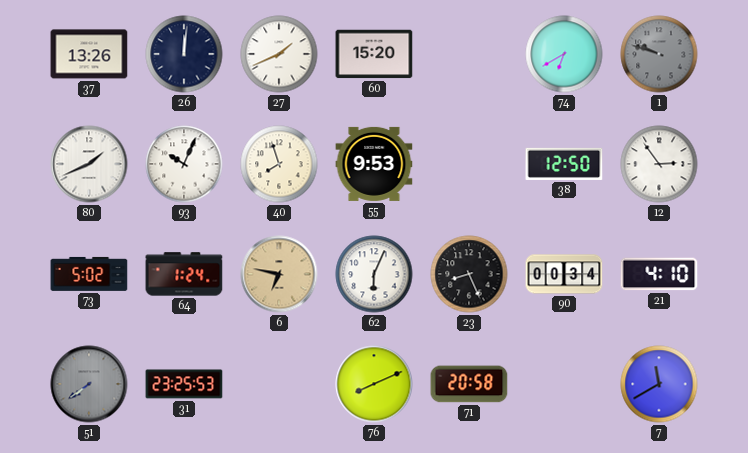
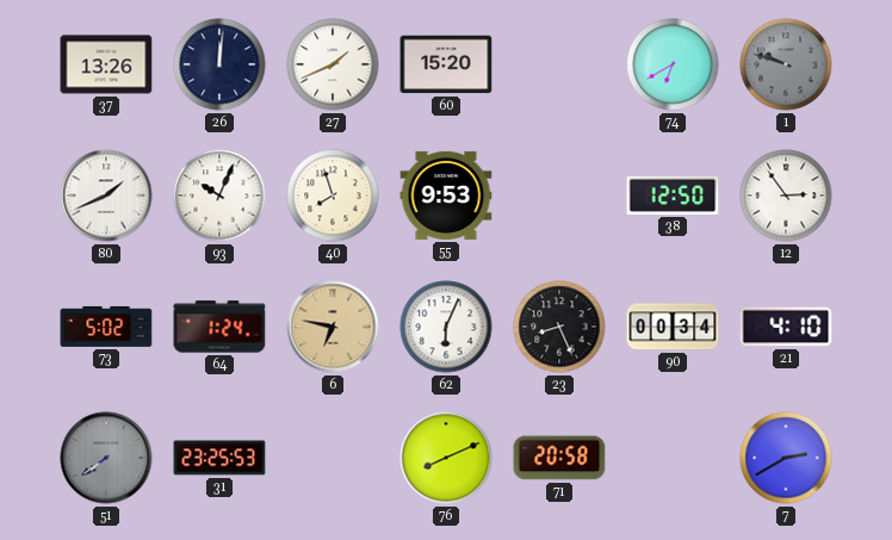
7: 11:40 -> 2:40
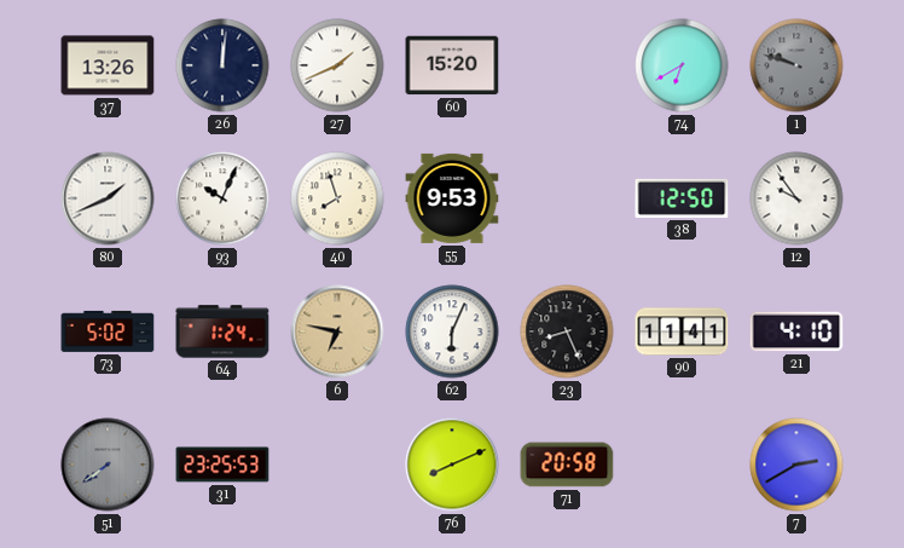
12: 2:54 -> 9:54
90: 00:34 -> 11:41
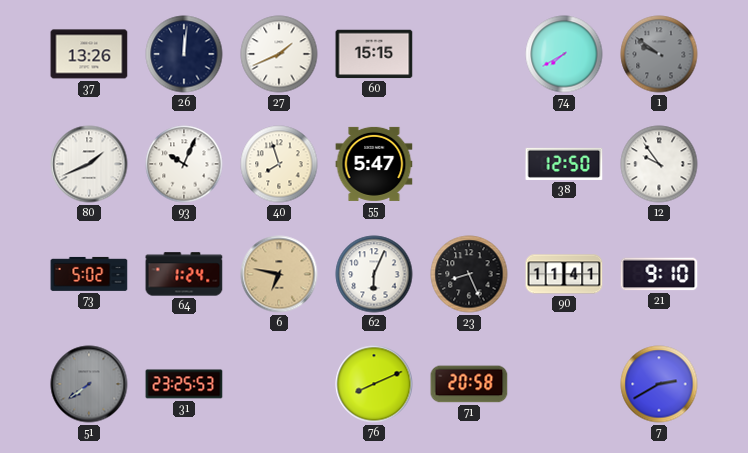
60: 15:20 -> 15:15
74: 6:40 -> 7:40
1: 9:48 -> 9:51
55: 9:53 -> 5:47
21: 4:10 -> 9:10
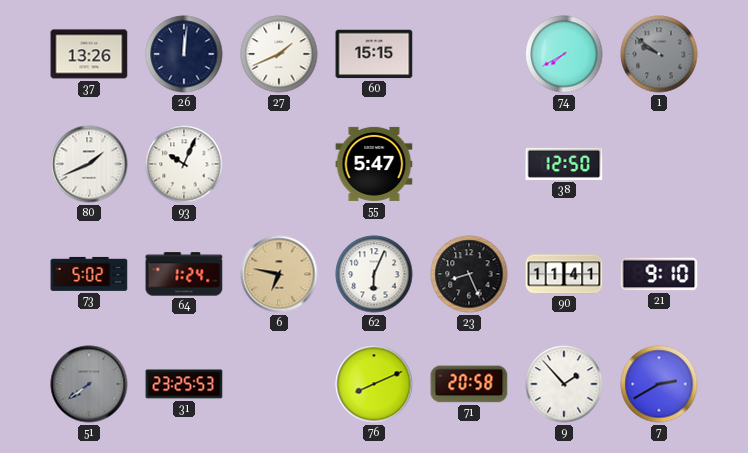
40: 7:57 -> none
12: 9:54 -> none
9: none -> 1:53
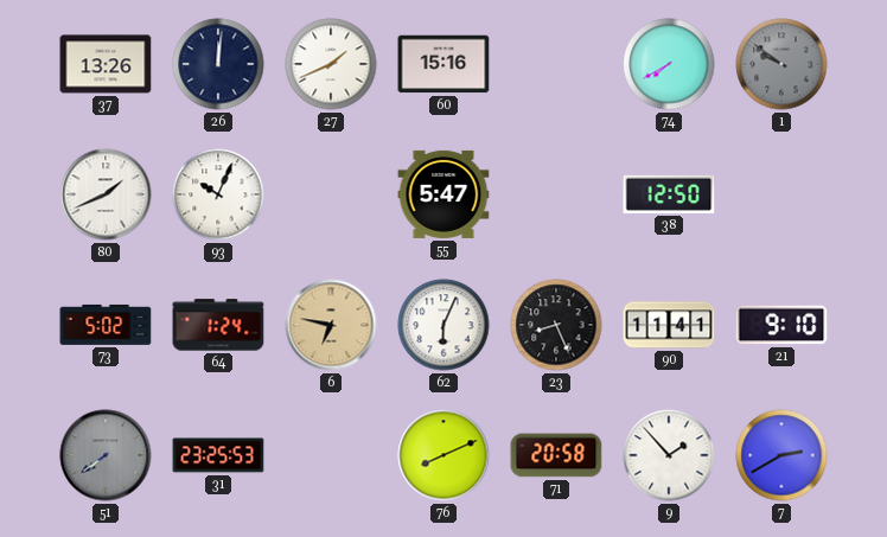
60: 15:15 -> 15:16
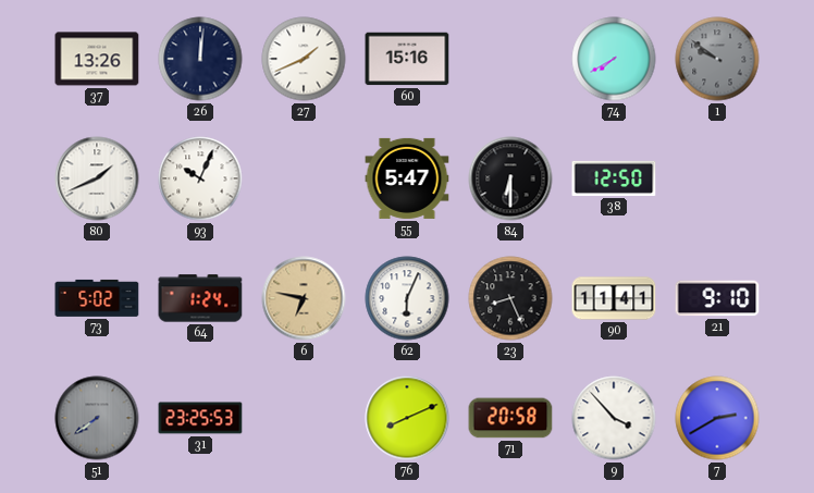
84: none -> 6:30
9: 1:53 -> 3:53
